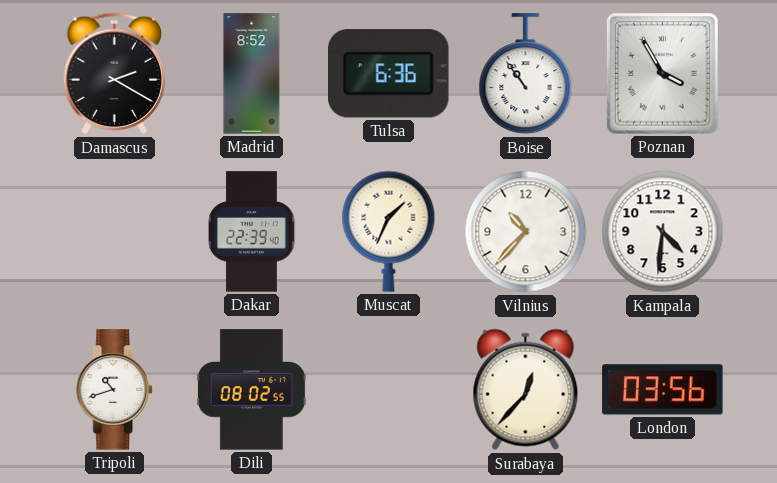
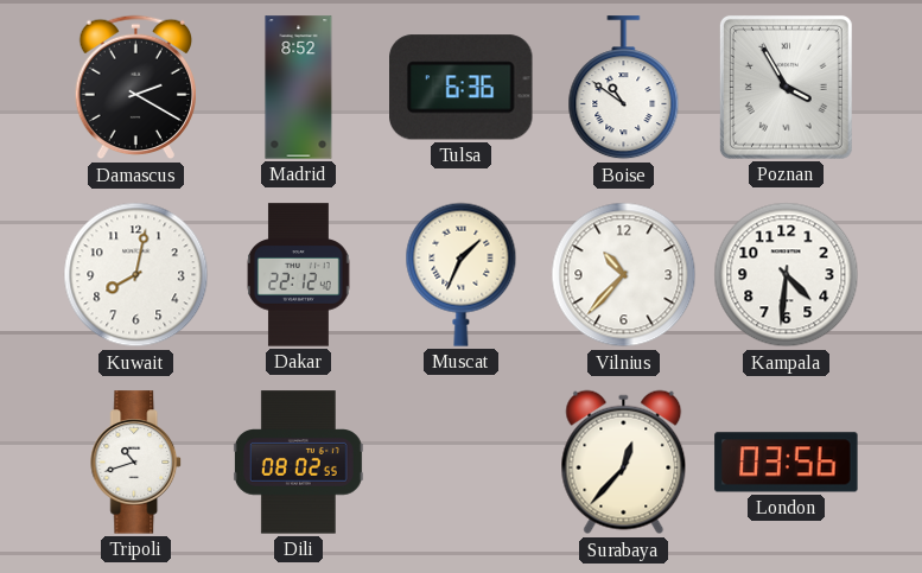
Boise: 10:54 -> 10:51
Kuwait: none -> 8:02
Dakar: 22:39 -> 22:12
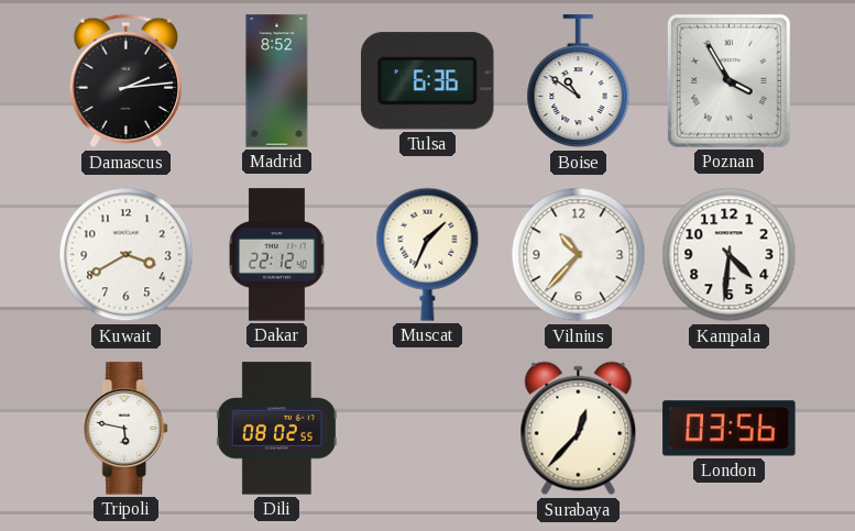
Damascus: 2:20 -> 2:14
Kuwait: 8:02 -> 3:40
Tripoli: 10:42 -> 5:47
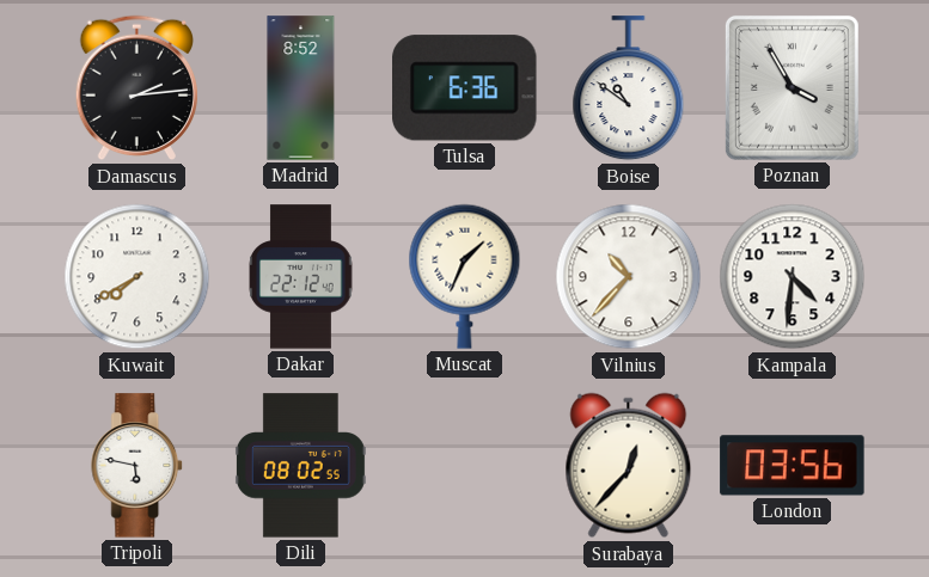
Kuwait: 3:40 -> 7:40
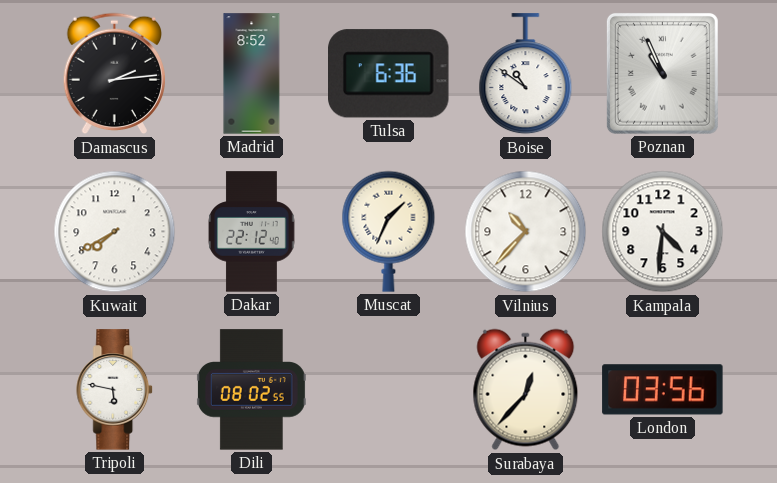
Poznan: 3:55 -> 10:56
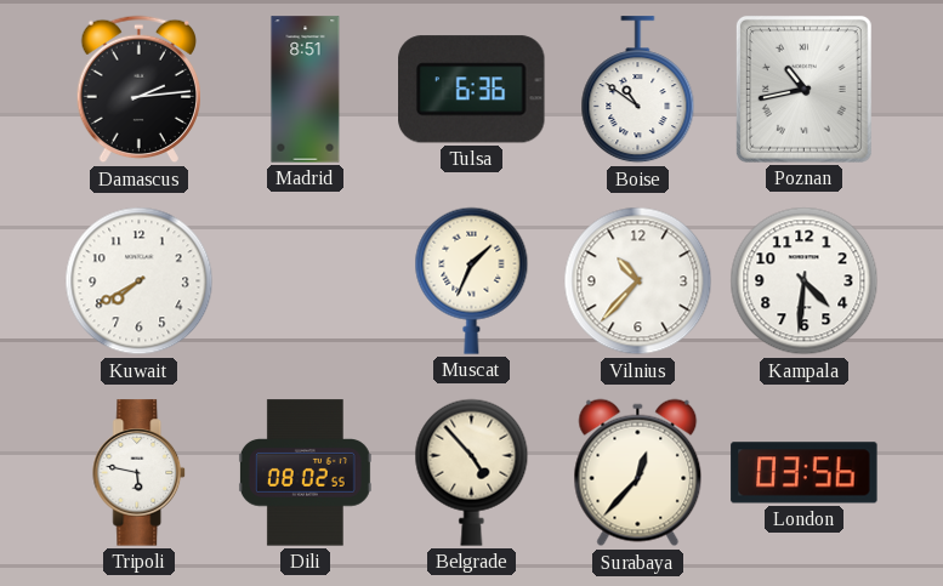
Madrid: 8:52 -> 8:51
Poznan: 10:56 -> 10:43
Dakar: 22:12 -> none
Belgrade: none -> 4:53
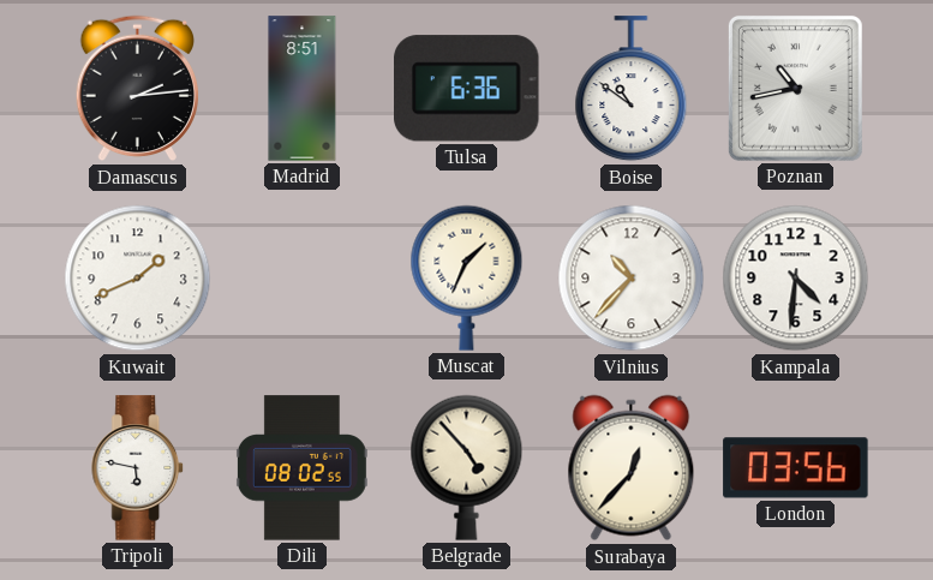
Kuwait: 7:40 -> 1:41
